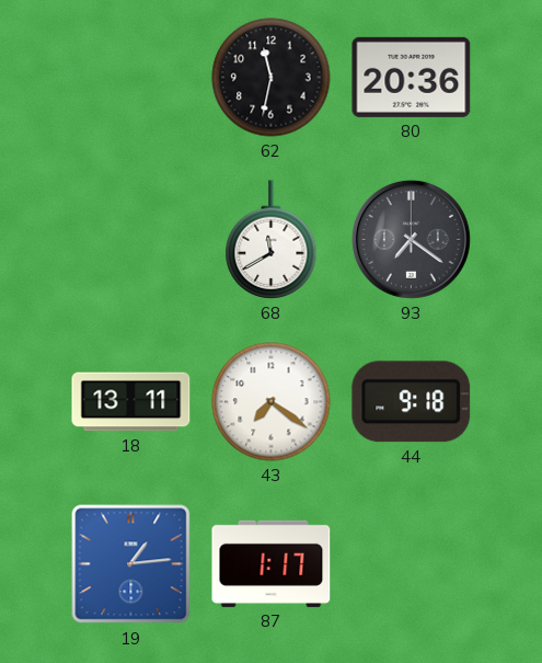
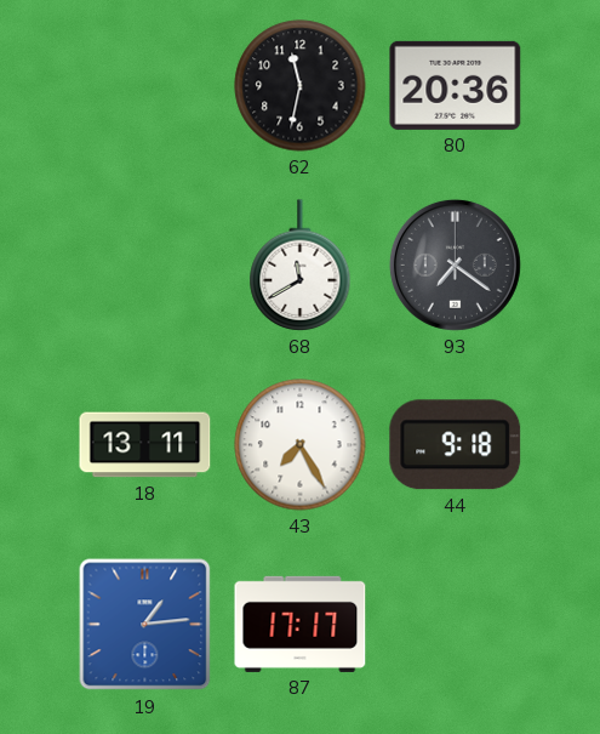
43: 7:21 -> 7:25
87: 1:17 -> 17:17
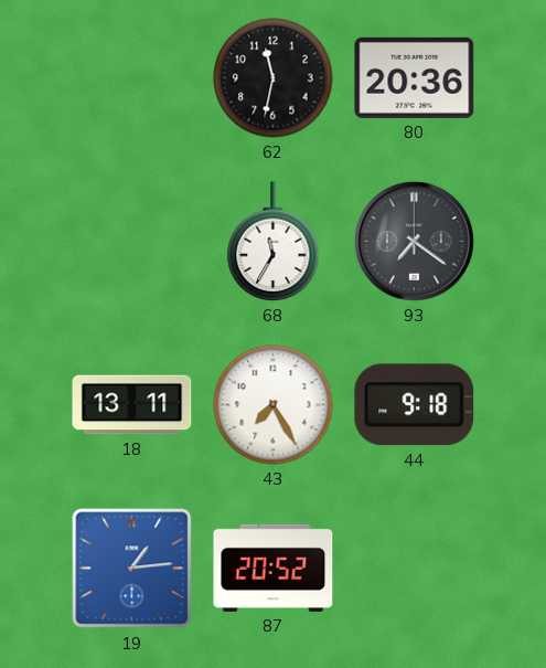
68: 11:40 -> 11:35
87: 17:17 -> 20:52
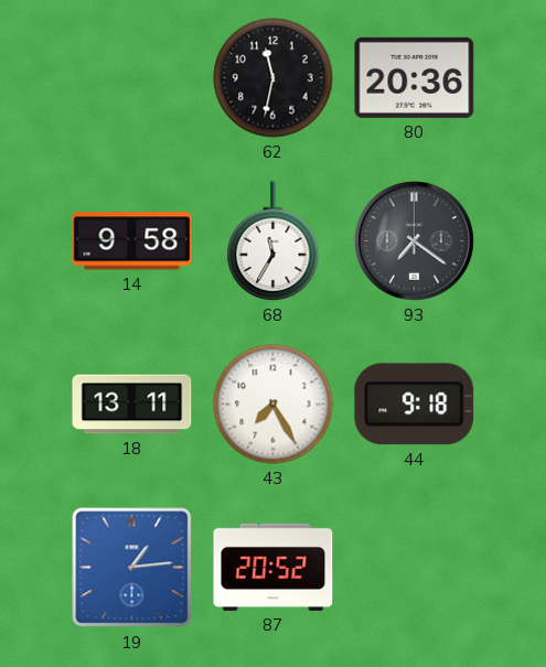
14: none -> 9:58
